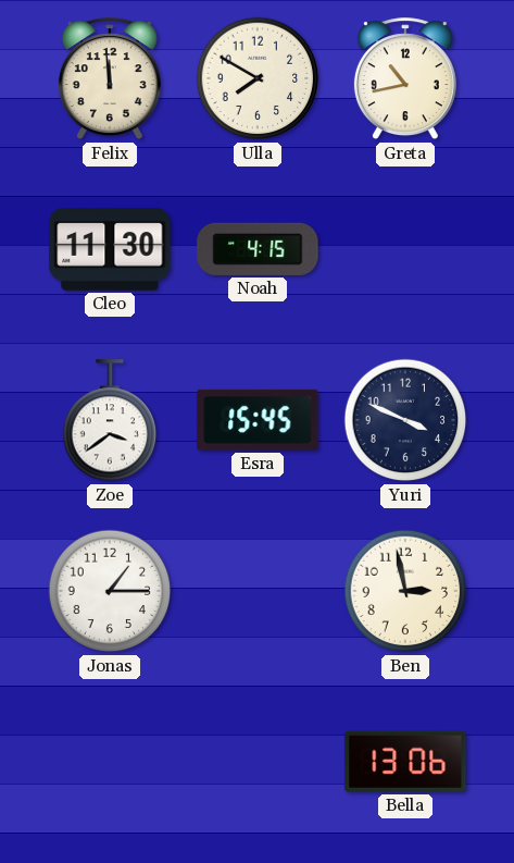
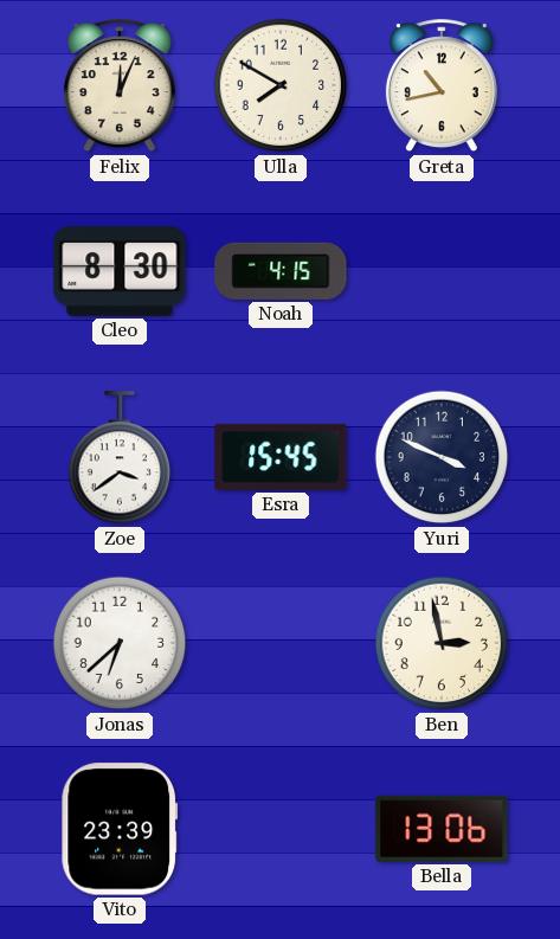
Felix: 11:59 -> 12:04
Cleo: 11:30 -> 8:30
Jonas: 1:15 -> 6:38
Vito: none -> 23:39
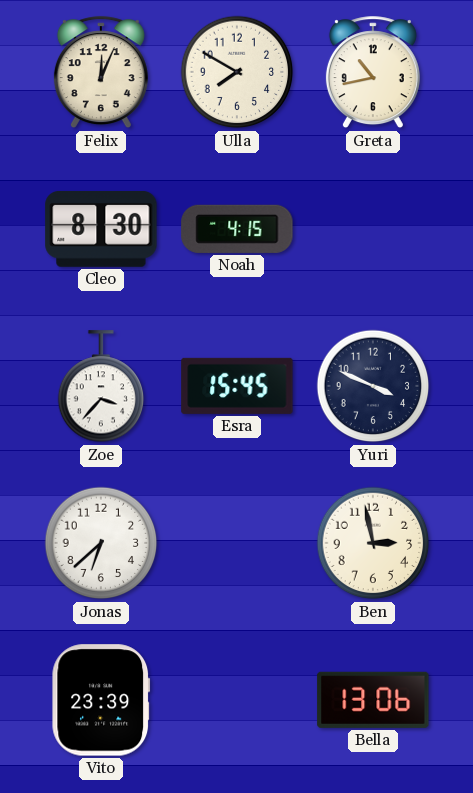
Zoe: 3:39 -> 3:37
